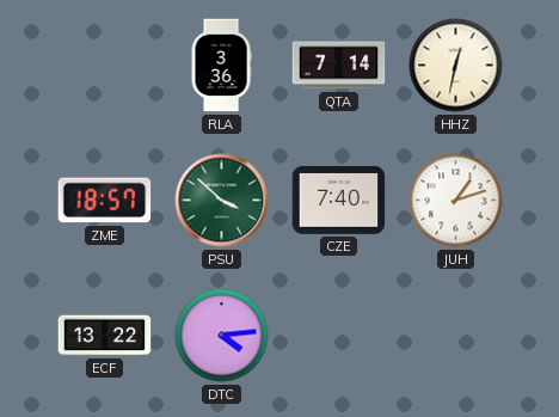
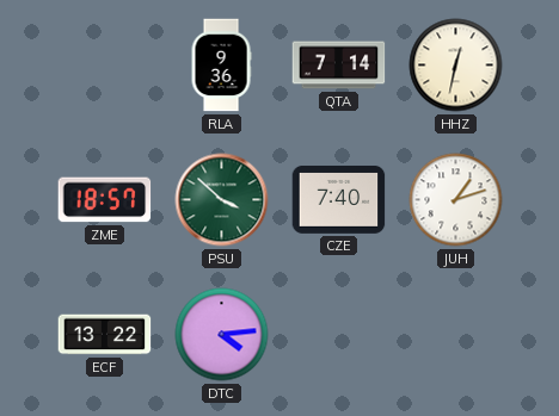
RLA: 3:36 -> 9:36
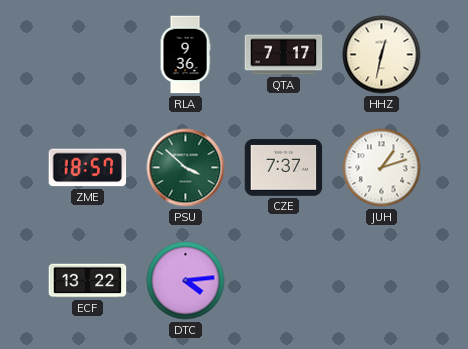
QTA: 7:14 -> 7:17
CZE: 7:40 -> 7:37
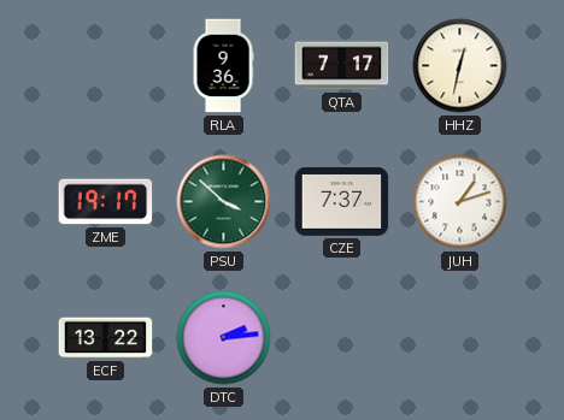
ZME: 18:57 -> 19:17
DTC: 4:14 -> 2:14
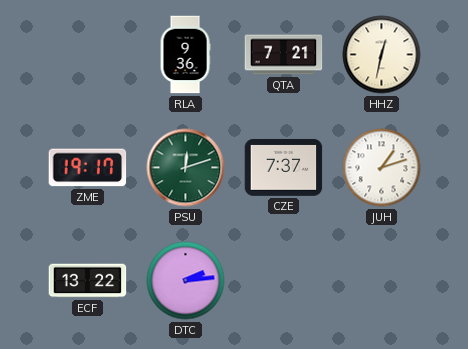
QTA: 7:17 -> 7:21
PSU: 3:52 -> 12:12
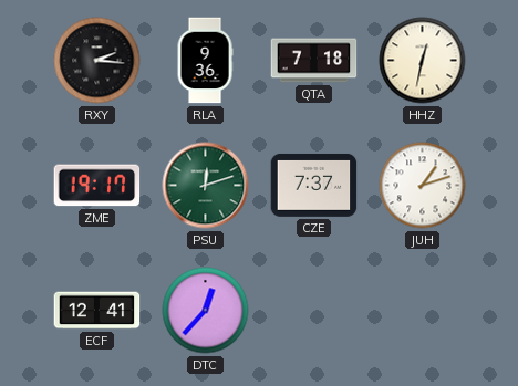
RXY: none -> 2:16
QTA: 7:21 -> 7:18
ECF: 13:22 -> 12:41
DTC: 2:14 -> 12:37
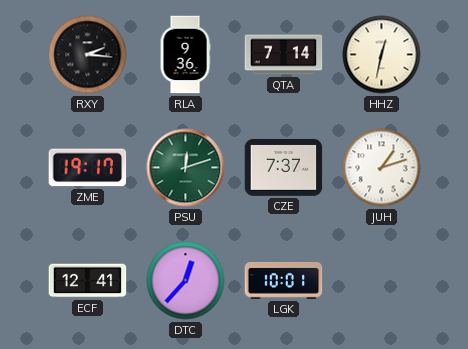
QTA: 7:18 -> 7:14
LGK: none -> 10:01
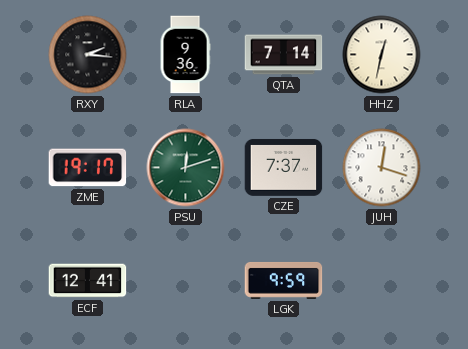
JUH: 1:12 -> 12:18
DTC: 12:37 -> none
LGK: 10:01 -> 9:59
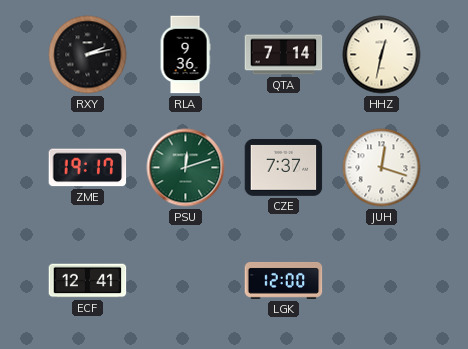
RXY: 2:16 -> 2:13
LGK: 9:59 -> 12:00
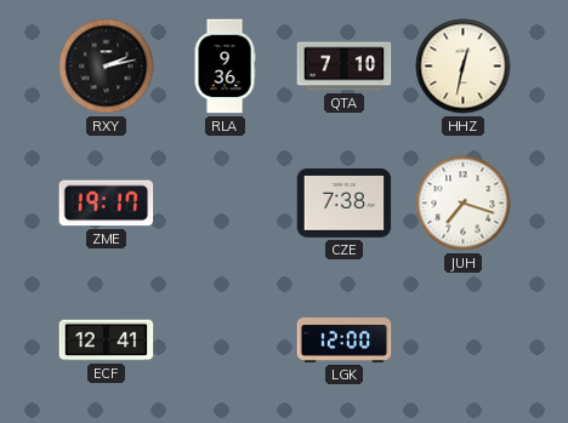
QTA: 7:14 -> 7:10
PSU: 12:12 -> none
CZE: 7:37 -> 7:38
JUH: 12:18 -> 7:18
